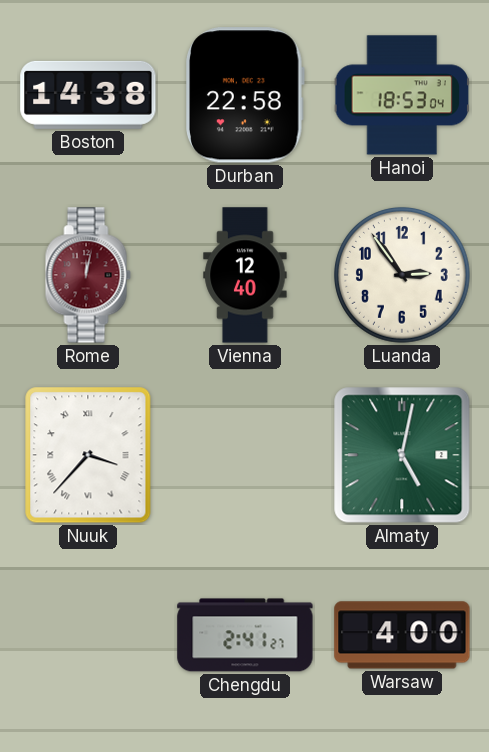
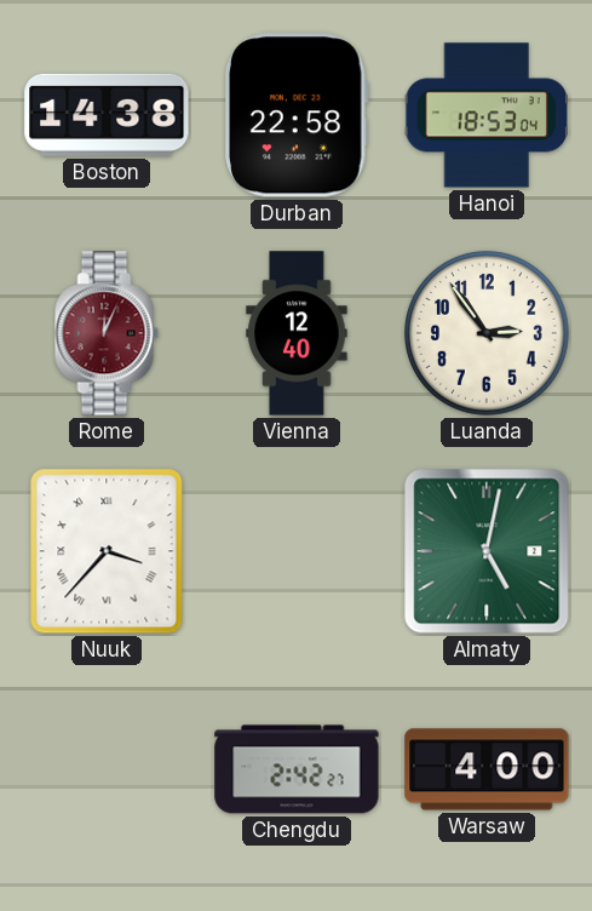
Rome: 12:02 -> 12:04
Chengdu: 2:41 -> 2:42
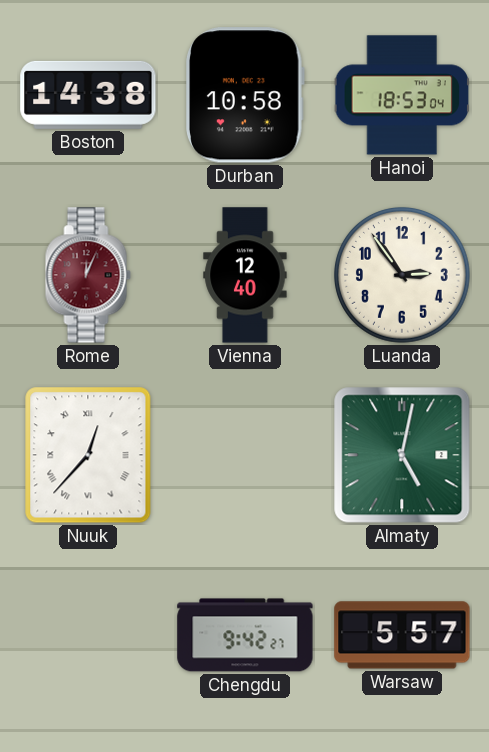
Durban: 22:58 -> 10:58
Nuuk: 3:37 -> 12:37
Chengdu: 2:42 -> 9:42
Warsaw: 4:00 -> 5:57
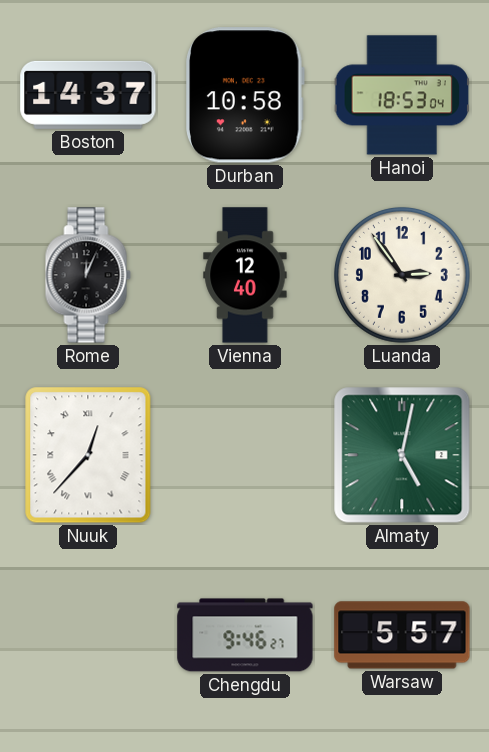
Boston: 14:38 -> 14:37
Rome dial: burgundy -> black
Chengdu: 9:42 -> 9:46
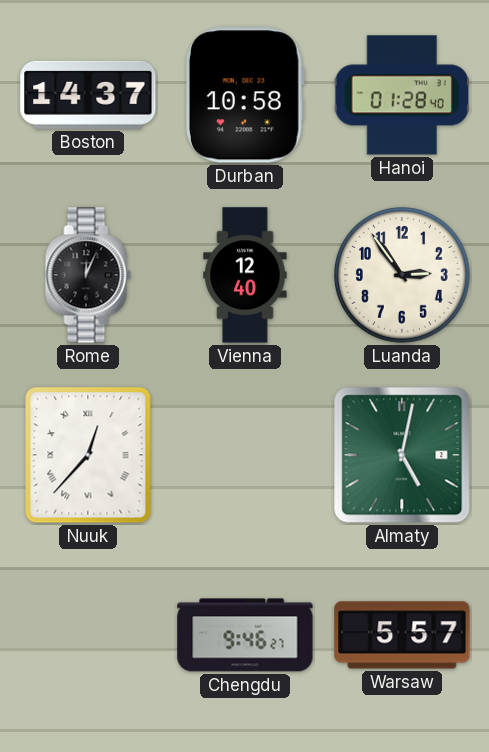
Hanoi: 18:53 -> 01:28
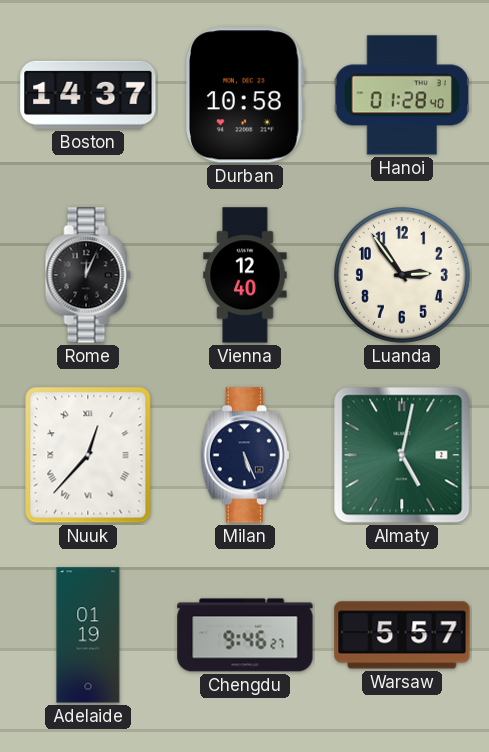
Milan: none -> 5:26
Adelaide: none -> 01:19
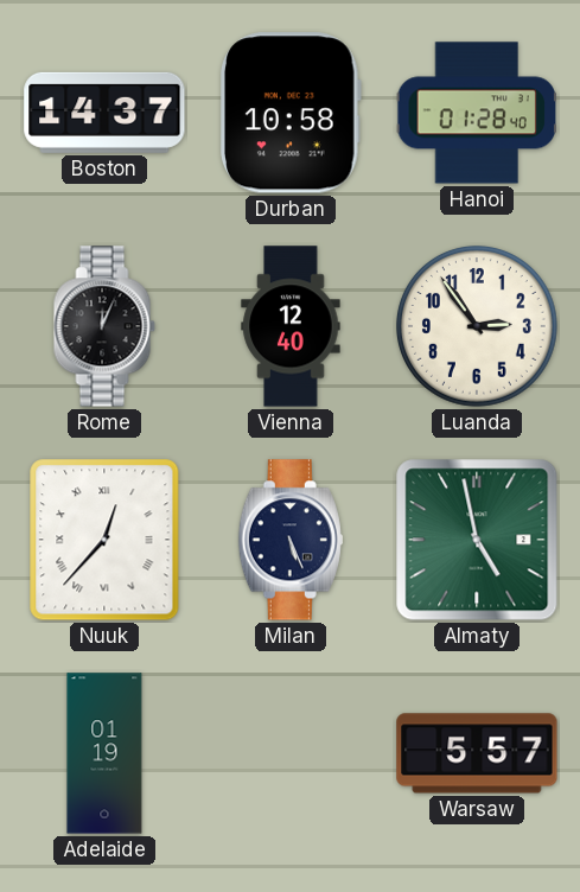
Almaty: 5:02 -> 4:58
Chengdu: 9:46 -> none
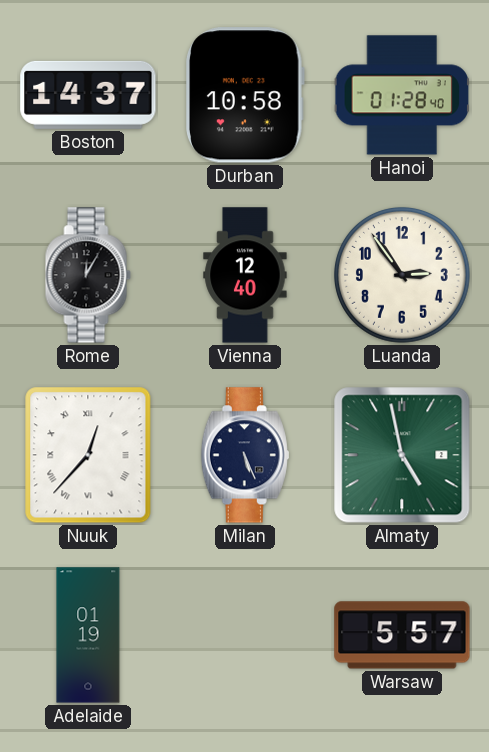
Rome: 12:04 -> 12:05
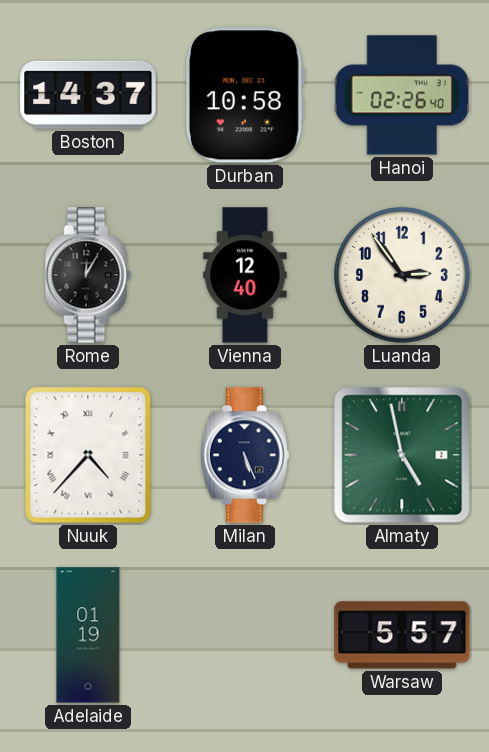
Hanoi: 01:28 -> 02:26
Nuuk: 12:37 -> 4:37
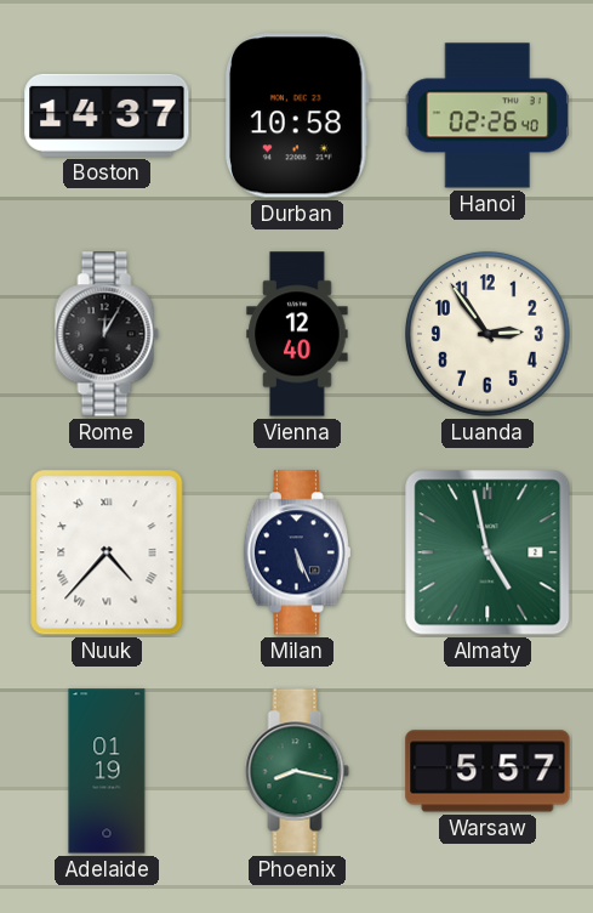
Phoenix: none -> 8:17
